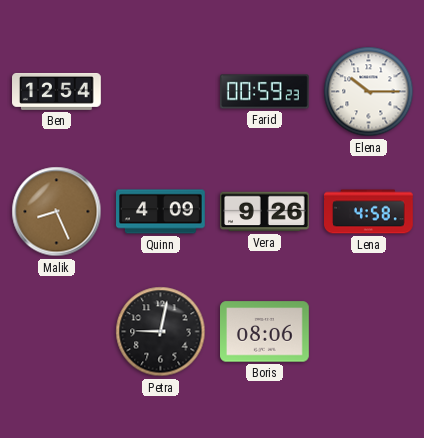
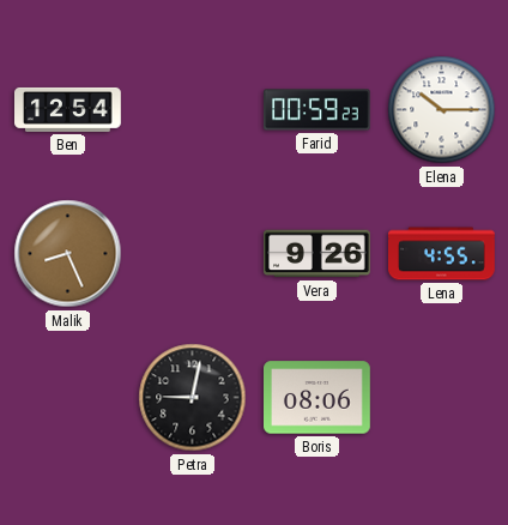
Quinn: 4:09 -> none
Lena: 4:58 -> 4:55
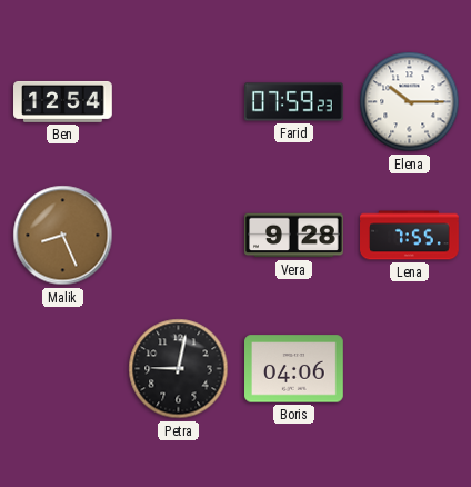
Farid: 00:59 -> 07:59
Vera: 9:26 -> 9:28
Lena: 4:55 -> 7:55
Boris: 08:06 -> 04:06
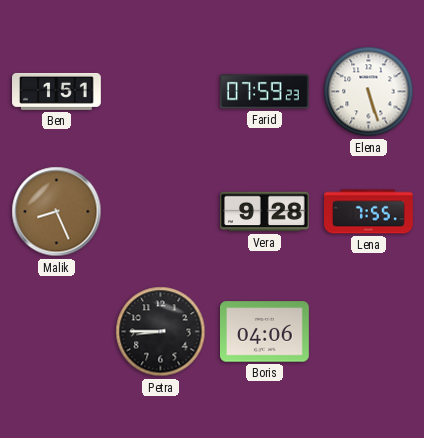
Ben: 12:54 -> 1:51
Elena: 10:15 -> 5:27
Petra: 9:02 -> 8:45
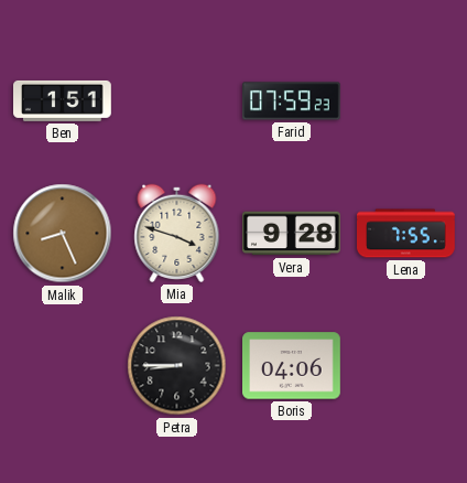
Elena: 5:27 -> none
Mia: none -> 3:48
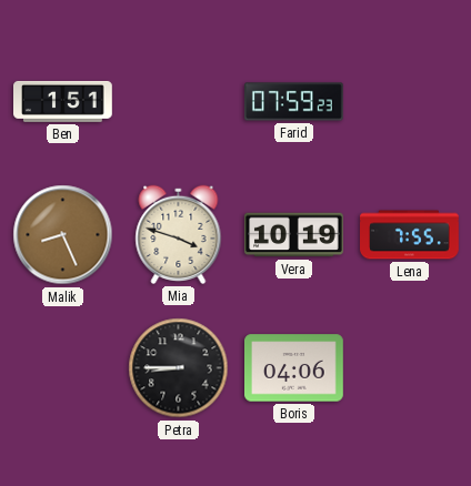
Vera: 9:28 -> 10:19
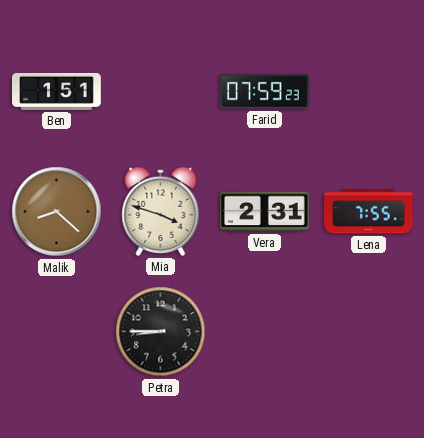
Malik: 8:26 -> 8:22
Vera: 10:19 -> 2:31
Boris: 04:06 -> none
